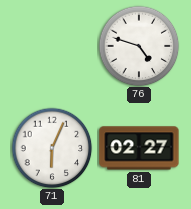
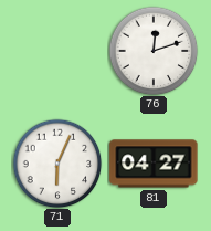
76: 4:48 -> 12:12
81: 02:27 -> 04:27
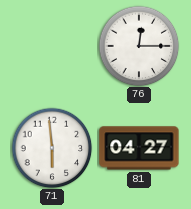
76: 12:12 -> 12:15
71: 6:04 -> 5:59
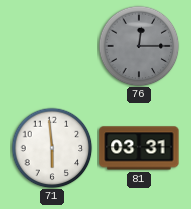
76 dial: white -> grey
81: 04:27 -> 03:31
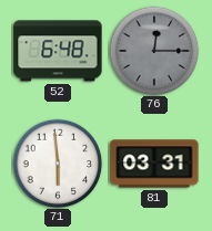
52: none -> 6:48
